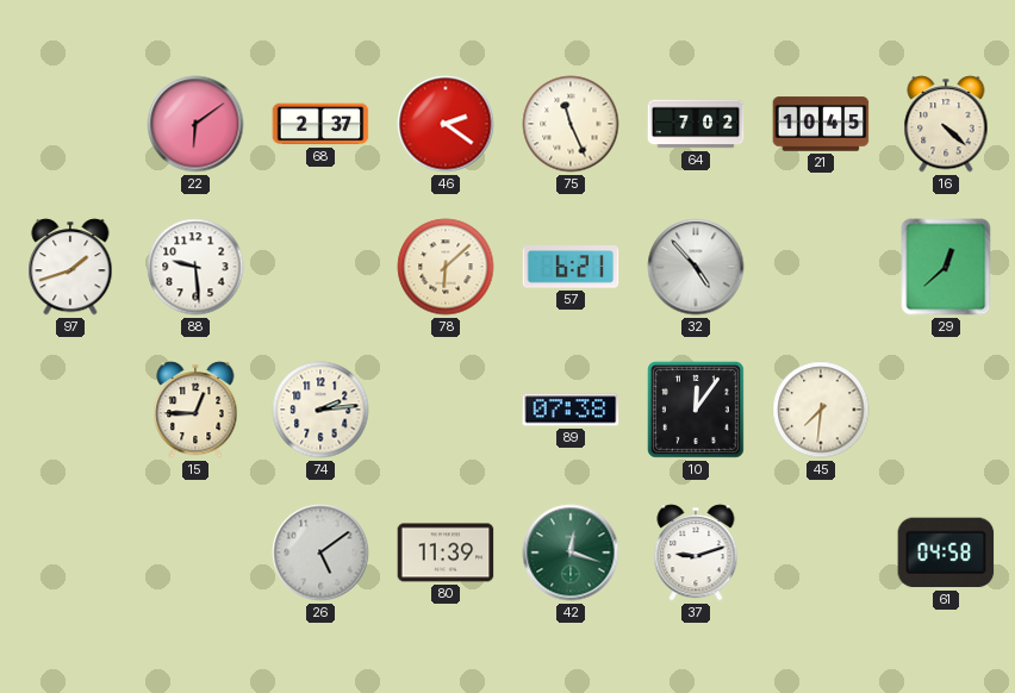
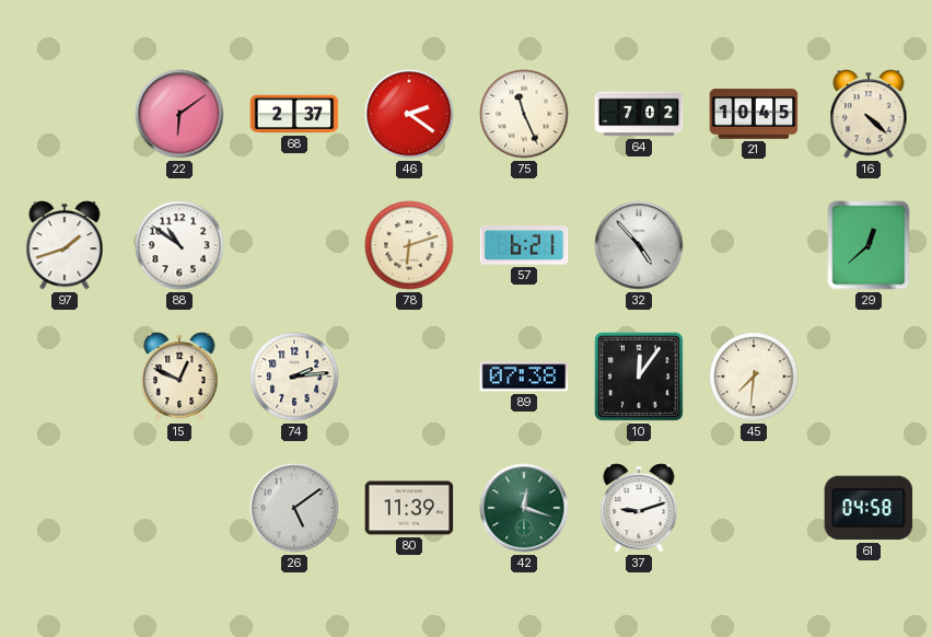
88: 9:29 -> 10:51
78: 6:08 -> 6:12
15: 12:45 -> 12:49
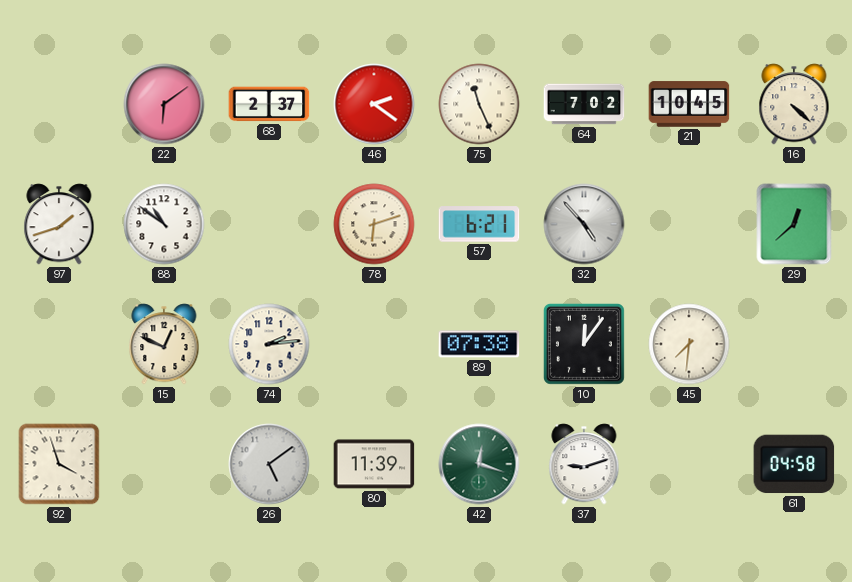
92: none -> 3:57
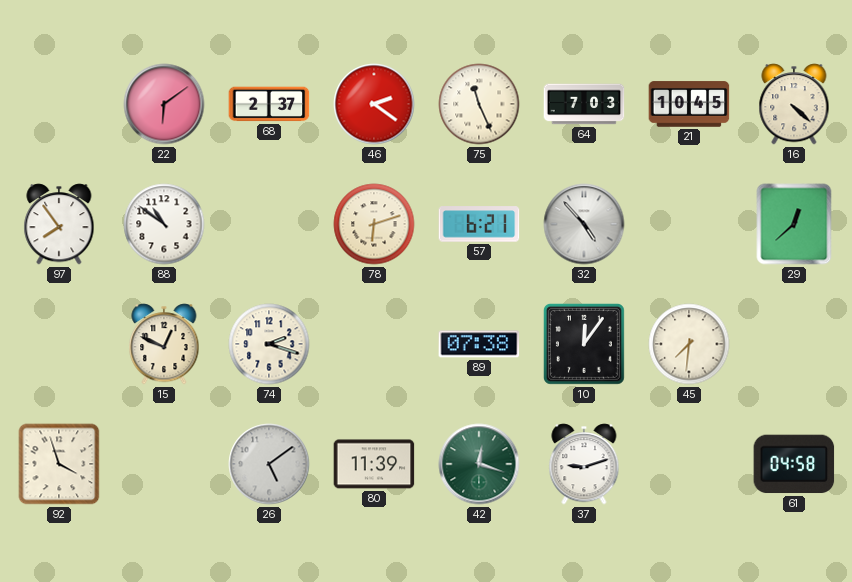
64: 7:02 -> 7:03
97: 1:42 -> 7:54
74: 2:14 -> 2:18
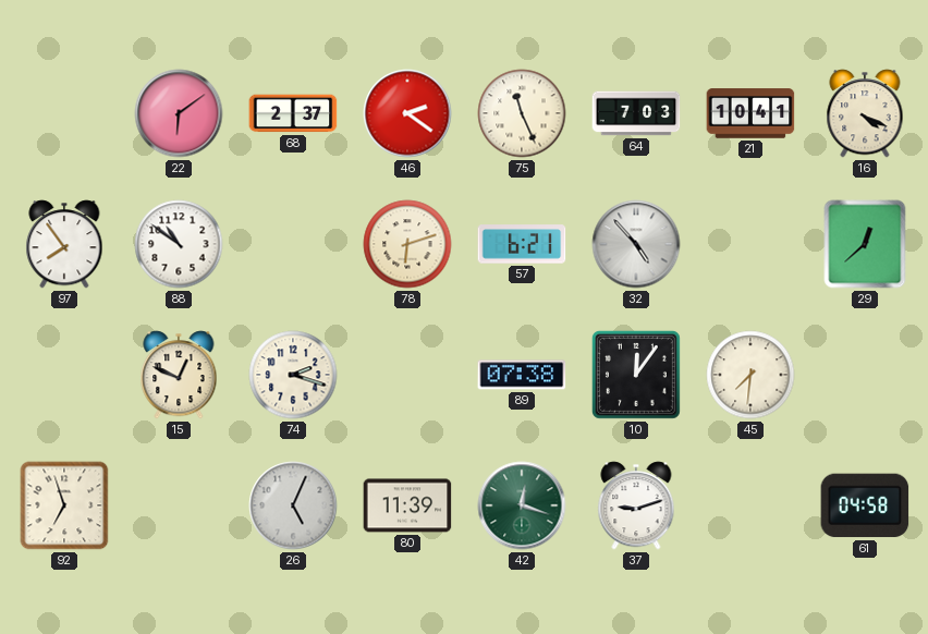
21: 10:45 -> 10:41
16: 4:22 -> 4:19
92: 3:57 -> 6:57
26: 5:09 -> 5:04
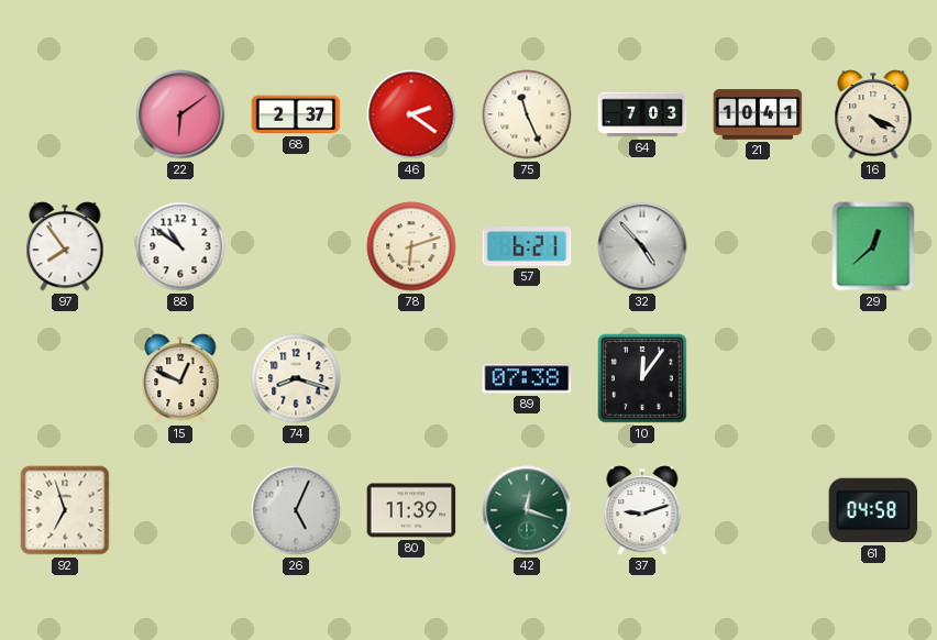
74: 2:18 -> 8:18
45: 7:31 -> none
